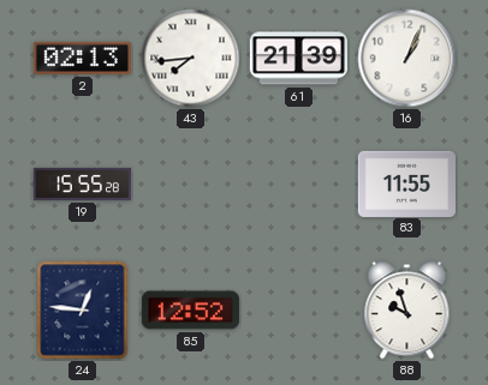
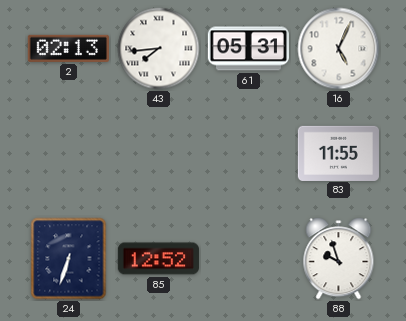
61: 21:39 -> 05:31
16: 1:04 -> 5:04
19: 15:55 -> none
24: 12:46 -> 6:33
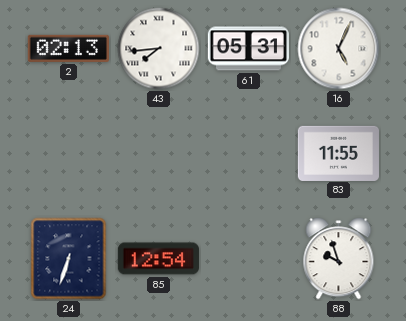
85: 12:52 -> 12:54
